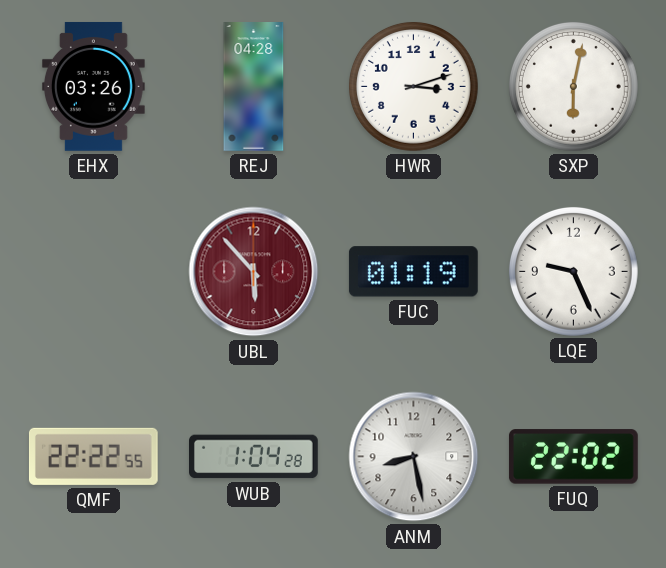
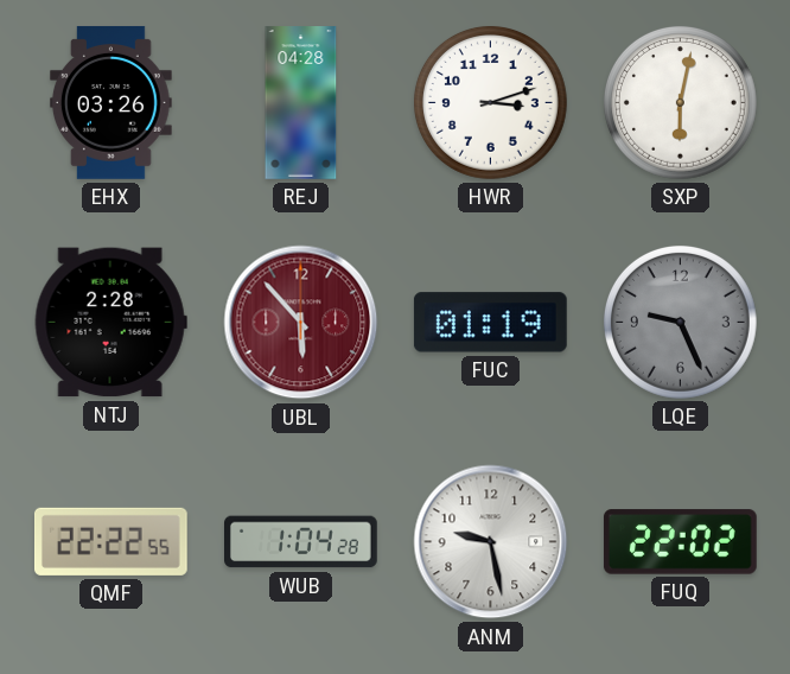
NTJ: none -> 2:28
LQE dial: white -> grey
ANM: 8:28 -> 9:28
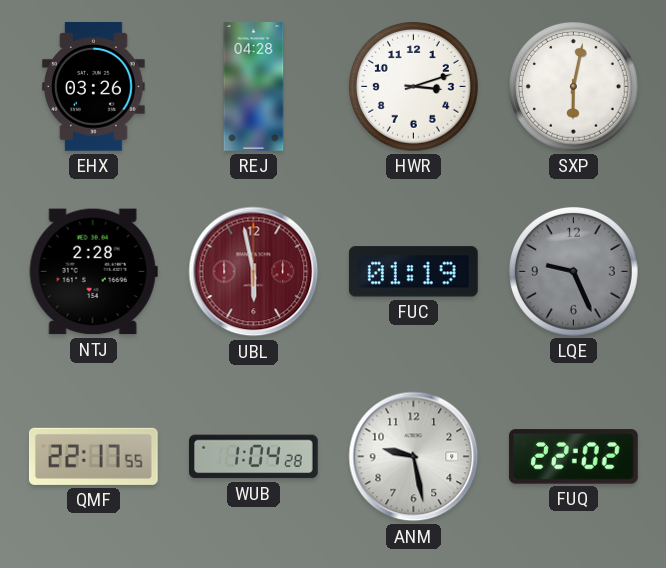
UBL: 5:53 -> 5:58
QMF: 22:22 -> 22:17
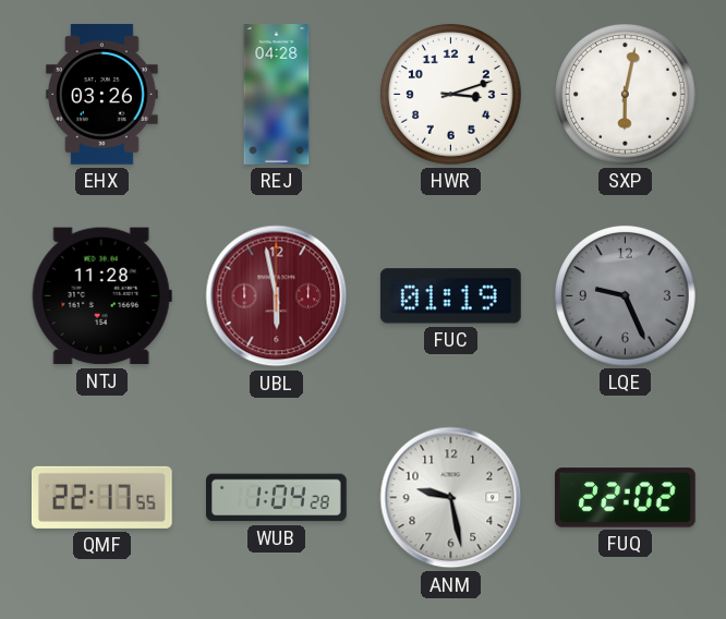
NTJ: 2:28 -> 11:28
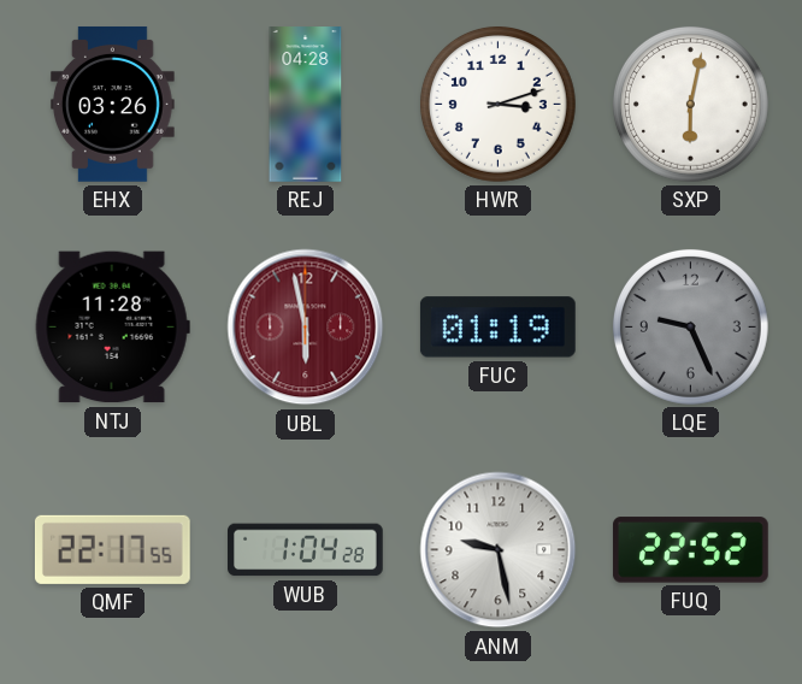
FUQ: 22:02 -> 22:52
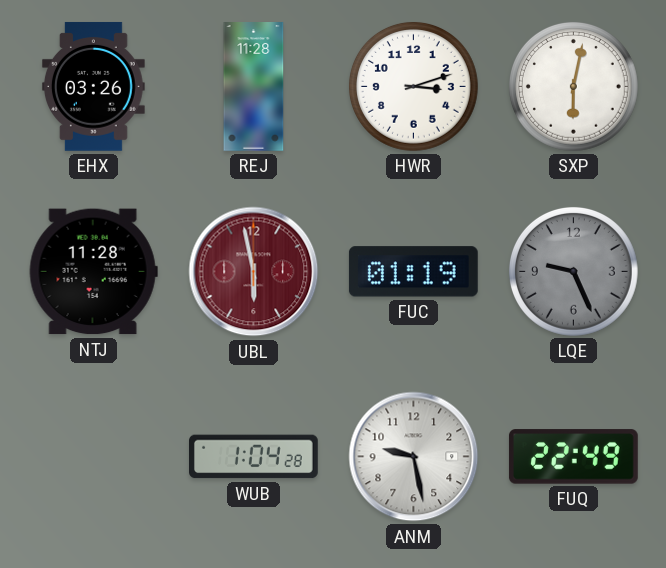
REJ: 04:28 -> 11:28
QMF: 22:17 -> none
FUQ: 22:52 -> 22:49
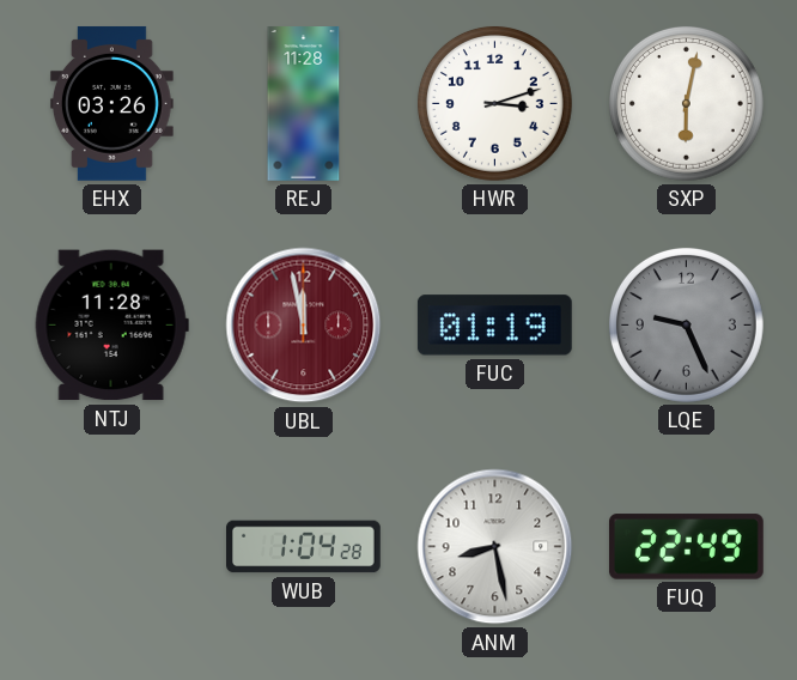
UBL: 5:58 -> 11:58
ANM: 9:28 -> 8:28
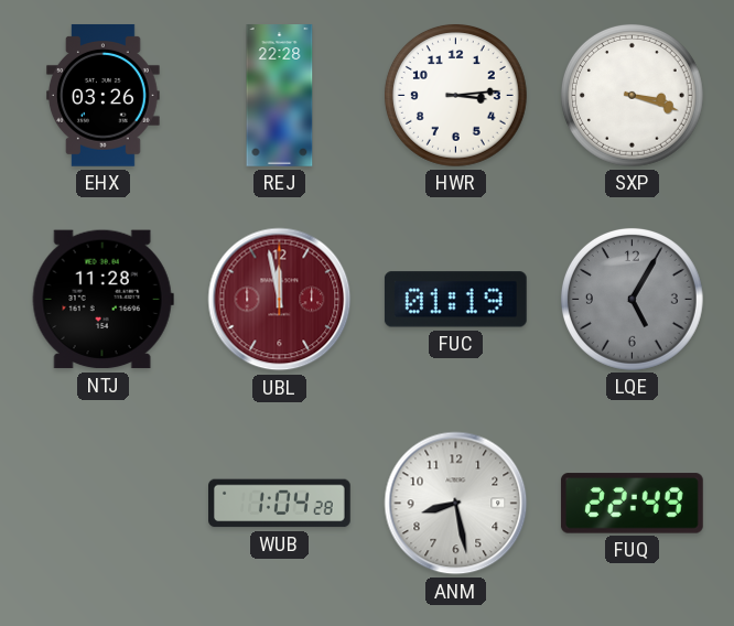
REJ: 11:28 -> 22:28
HWR: 3:12 -> 3:14
SXP: 6:02 -> 3:18
LQE: 9:26 -> 5:05
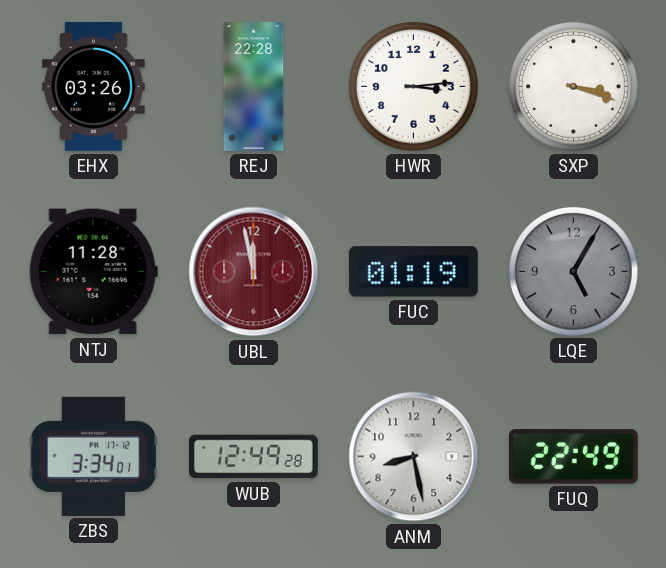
ZBS: none -> 3:34
WUB: 1:04 -> 12:49
